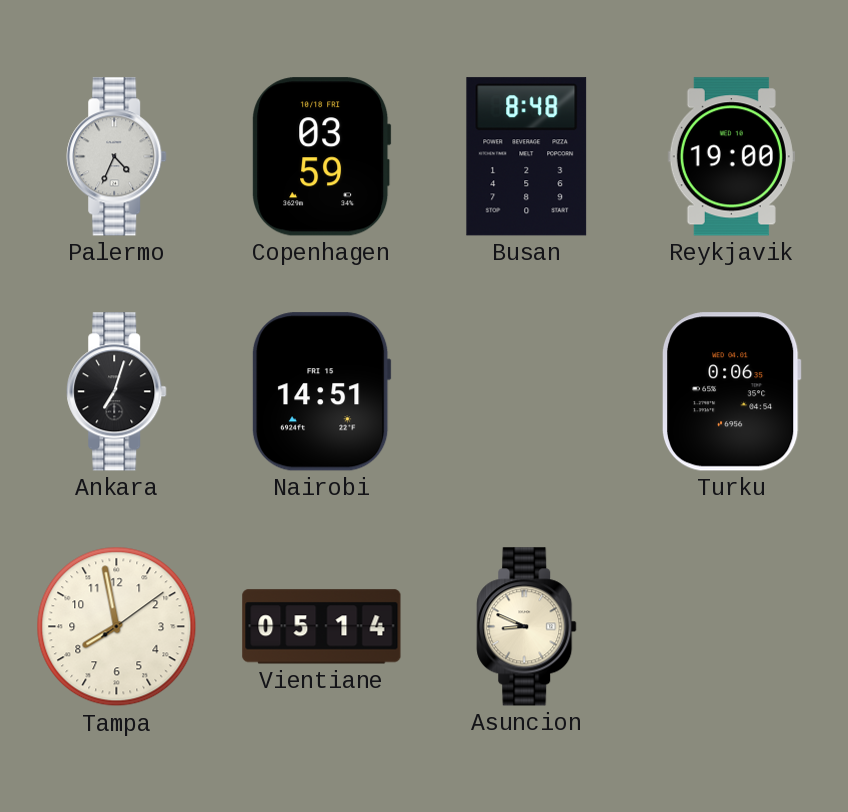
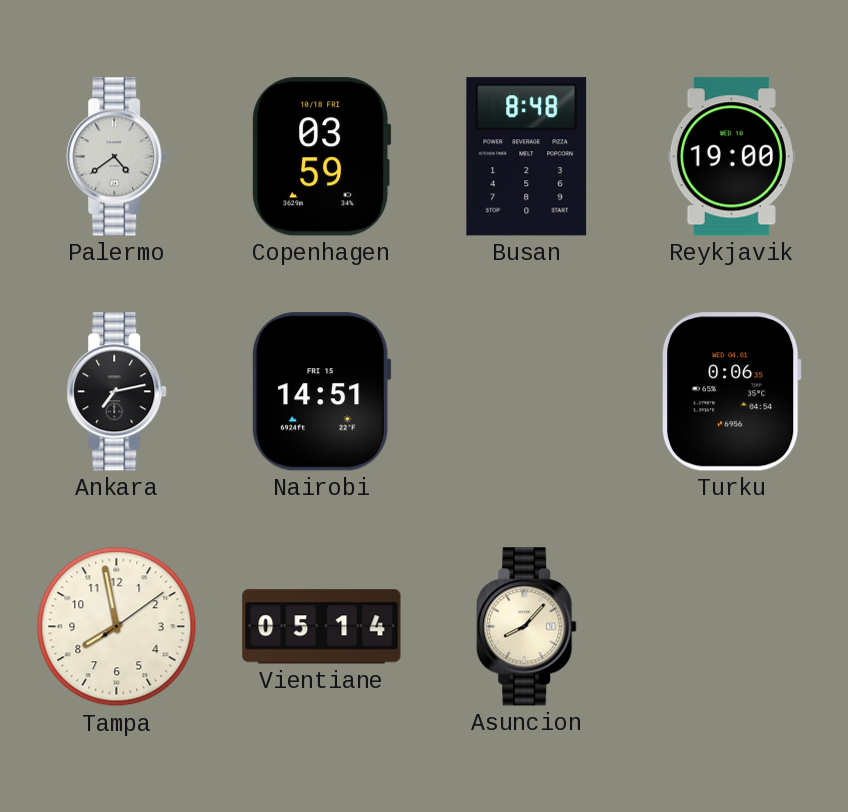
Palermo: 4:34 -> 4:39
Ankara: 7:03 -> 7:13
Asuncion: 8:49 -> 8:07
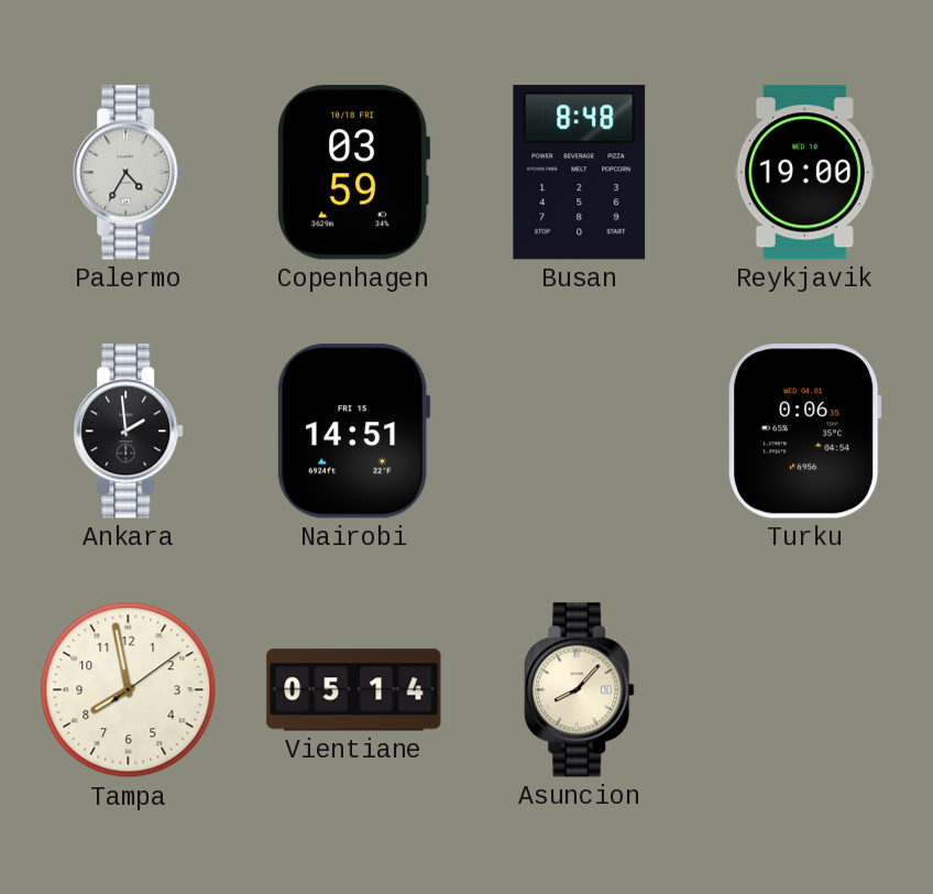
Palermo: 4:39 -> 4:35
Ankara: 7:13 -> 1:59
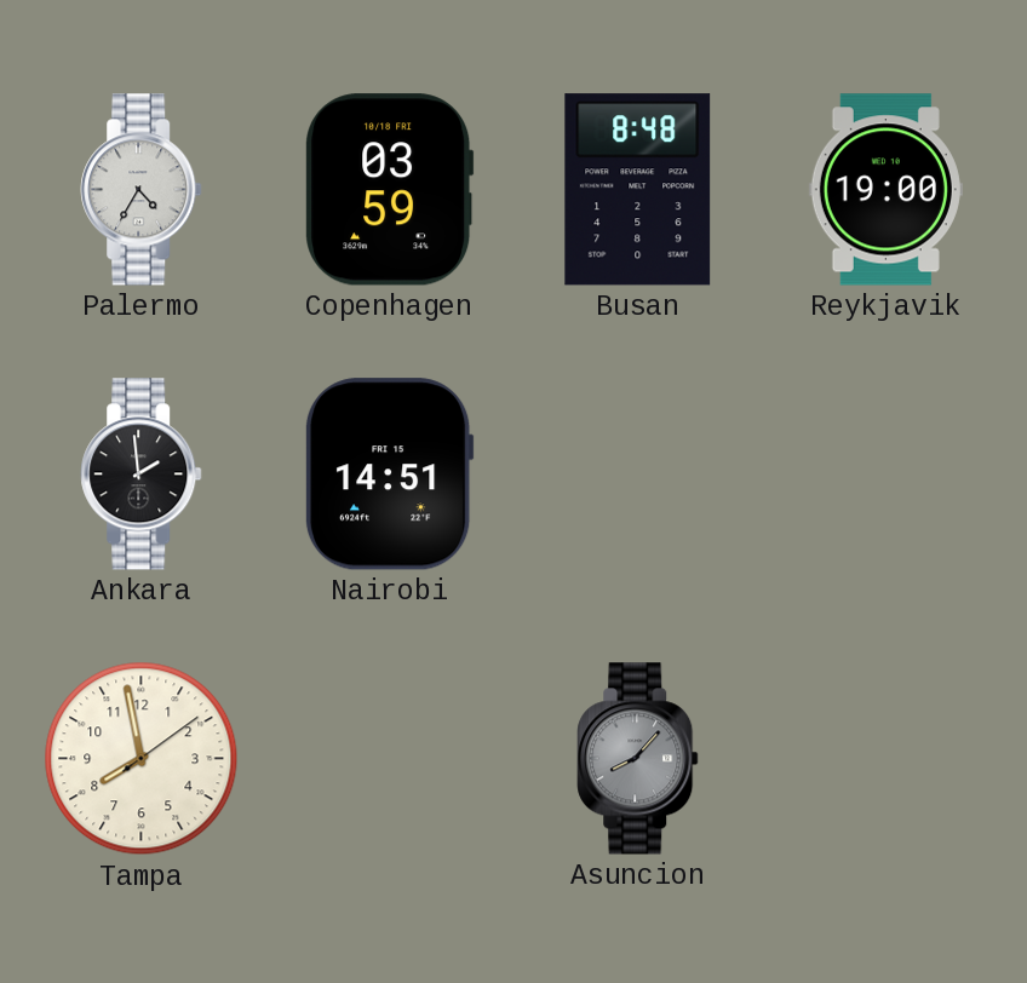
Turku: 0:06 -> none
Vientiane: 05:14 -> none
Asuncion dial: cream -> grey
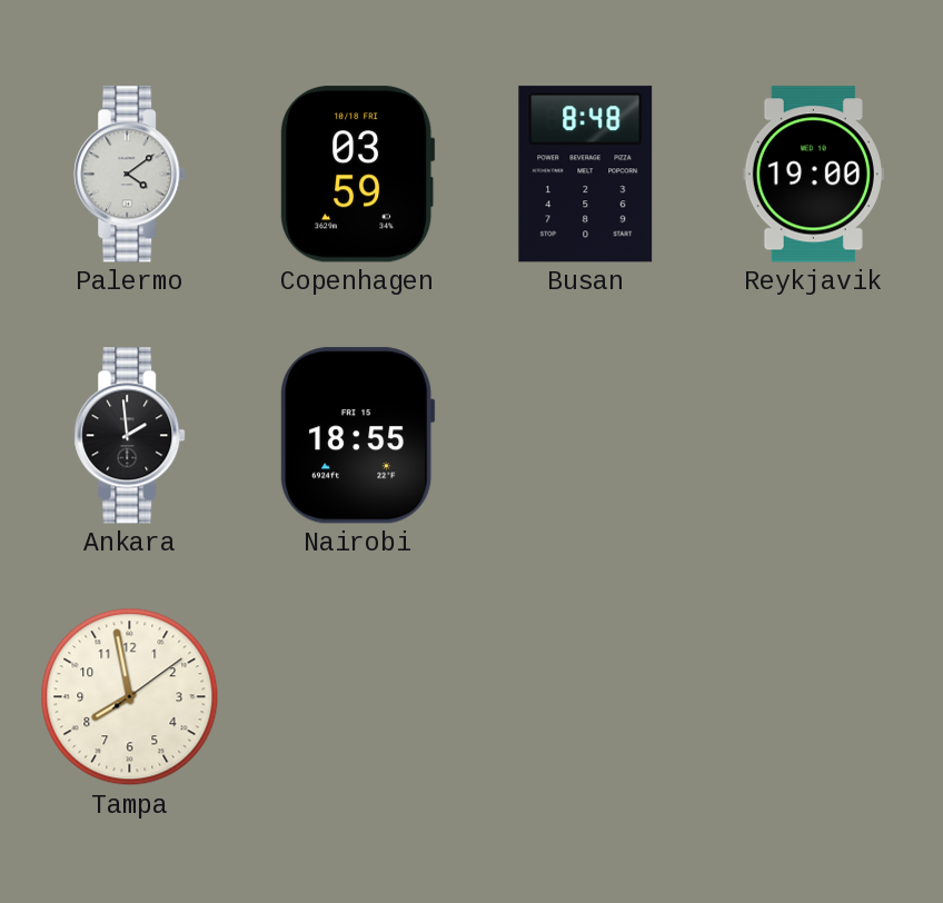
Palermo: 4:35 -> 4:09
Nairobi: 14:51 -> 18:55
Asuncion: 8:07 -> none
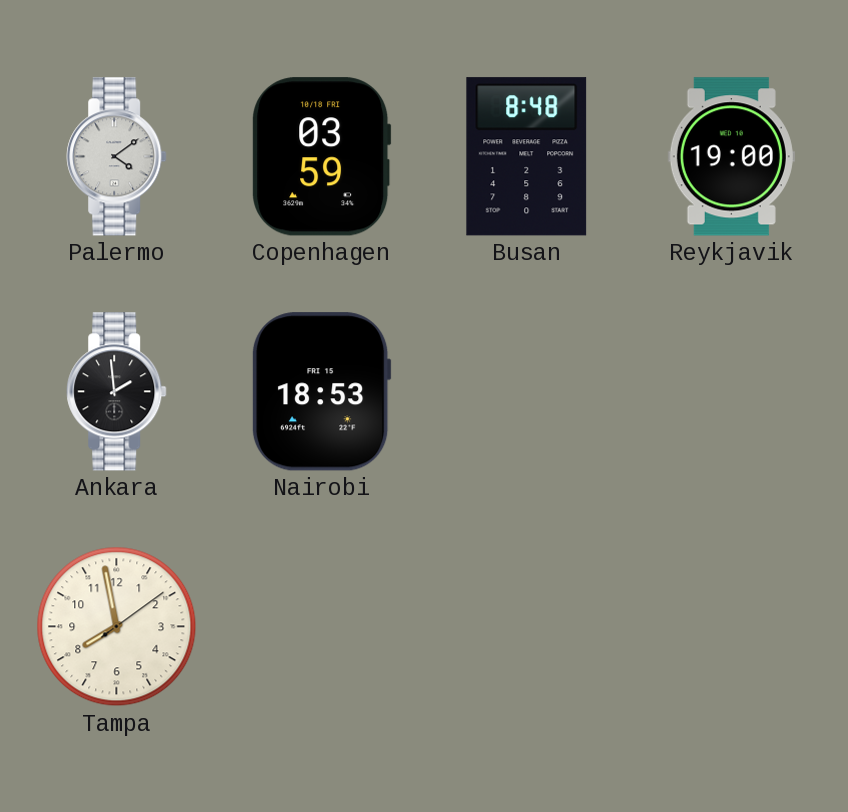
Nairobi: 18:55 -> 18:53
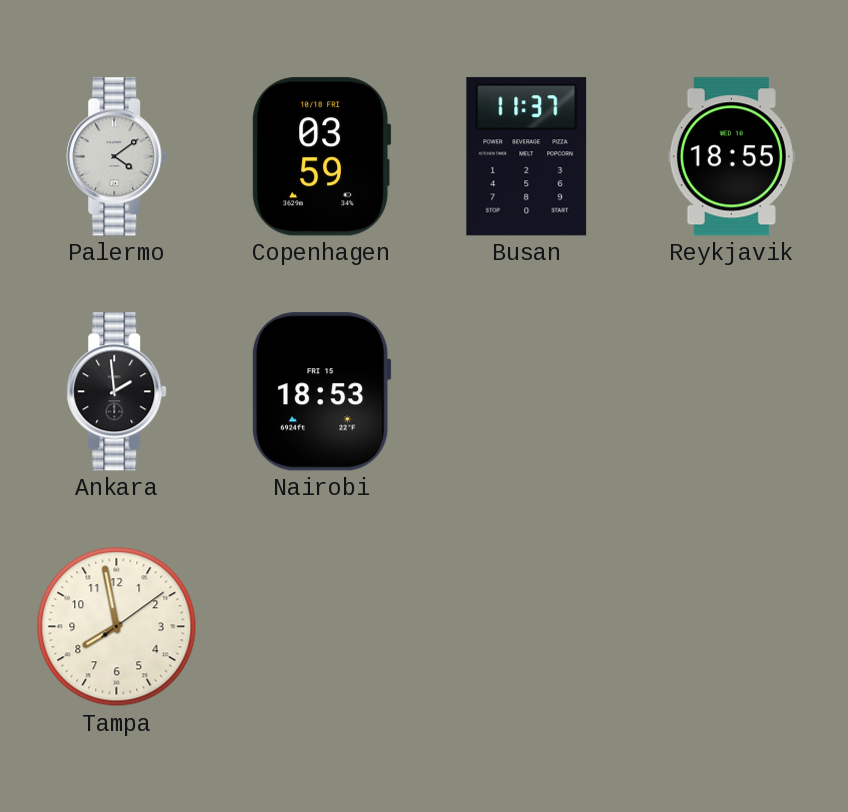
Busan: 8:48 -> 11:37
Reykjavik: 19:00 -> 18:55
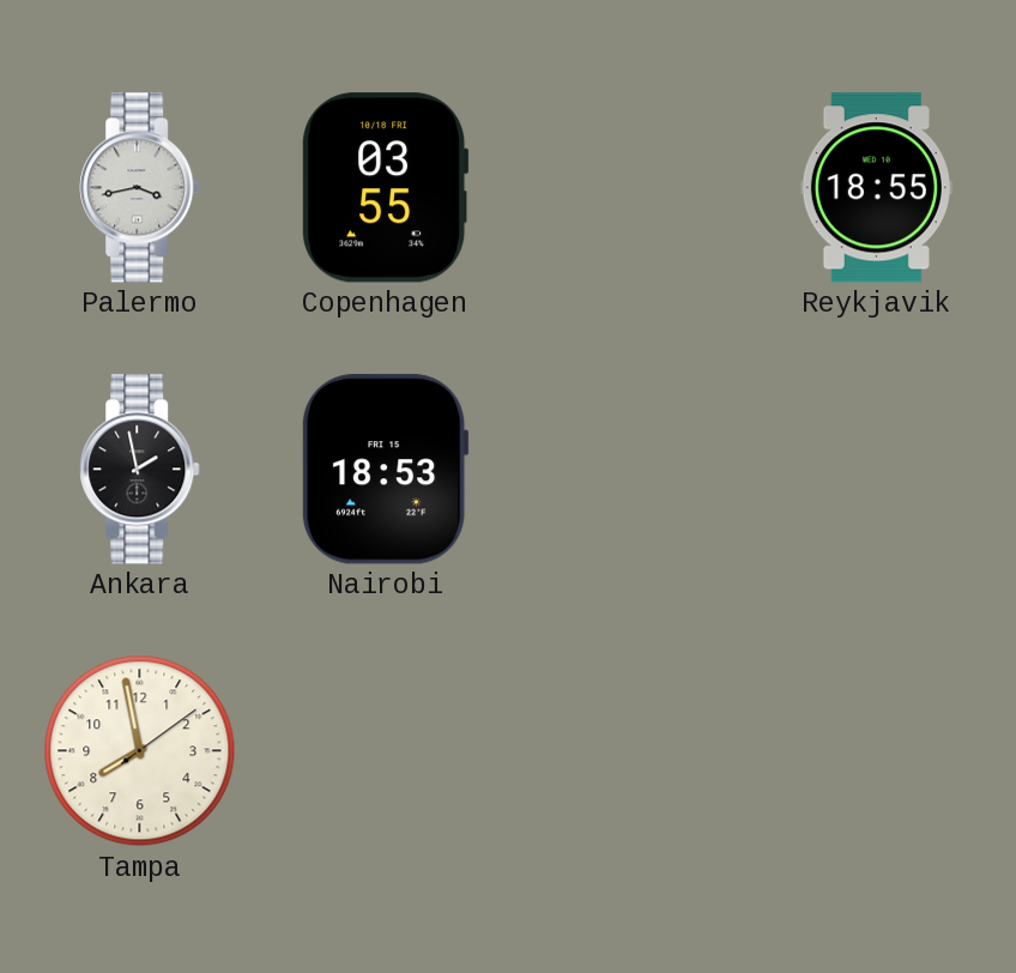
Palermo: 4:09 -> 3:43
Copenhagen: 03:59 -> 03:55
Busan: 11:37 -> none
Ankara: 1:59 -> 1:58
